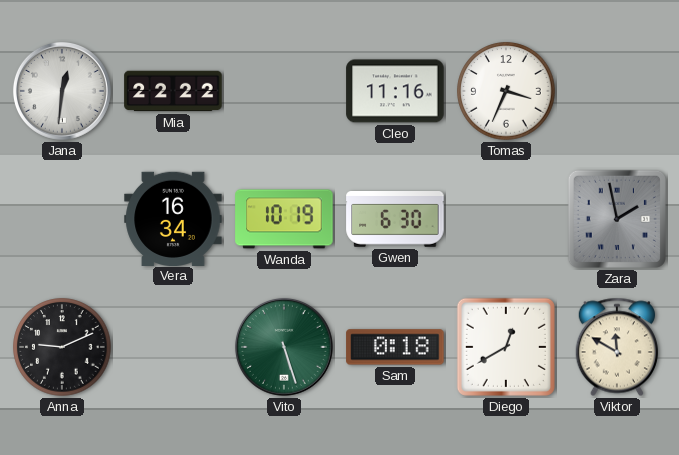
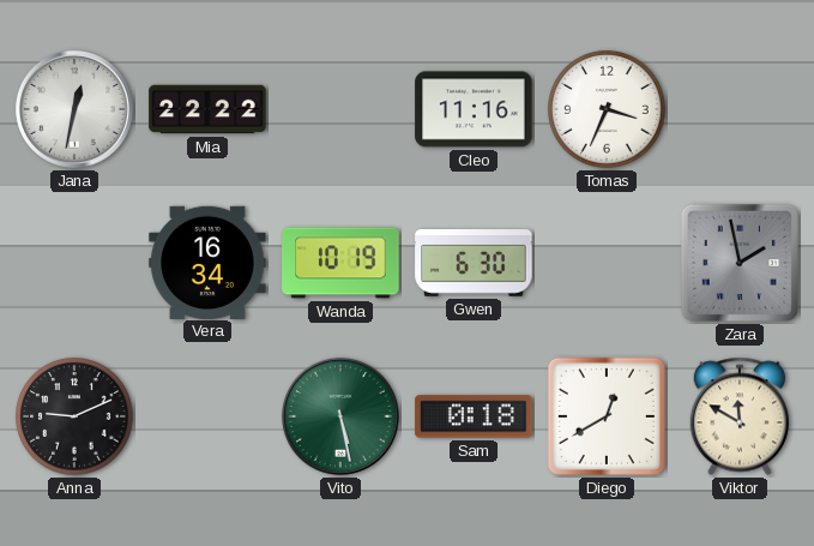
Jana: 12:31 -> 12:32
Vito: 5:27 -> 5:28
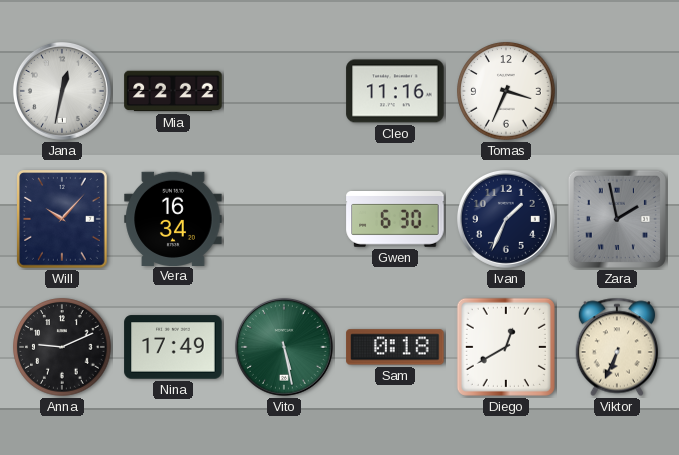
Will: none -> 10:07
Wanda: 10:19 -> none
Ivan: none -> 1:34
Nina: none -> 17:49
Viktor: 11:50 -> 6:34
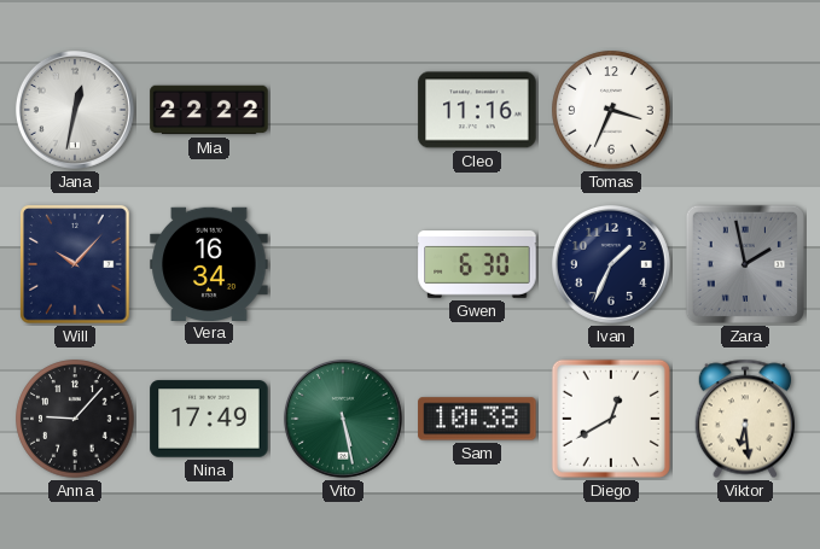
Anna: 9:11 -> 9:07
Sam: 0:18 -> 10:38
Viktor: 6:34 -> 6:29
